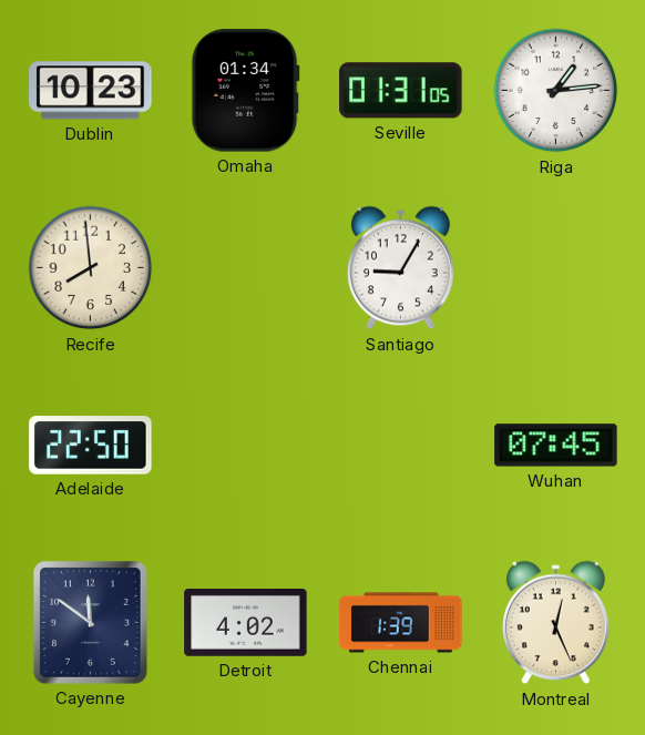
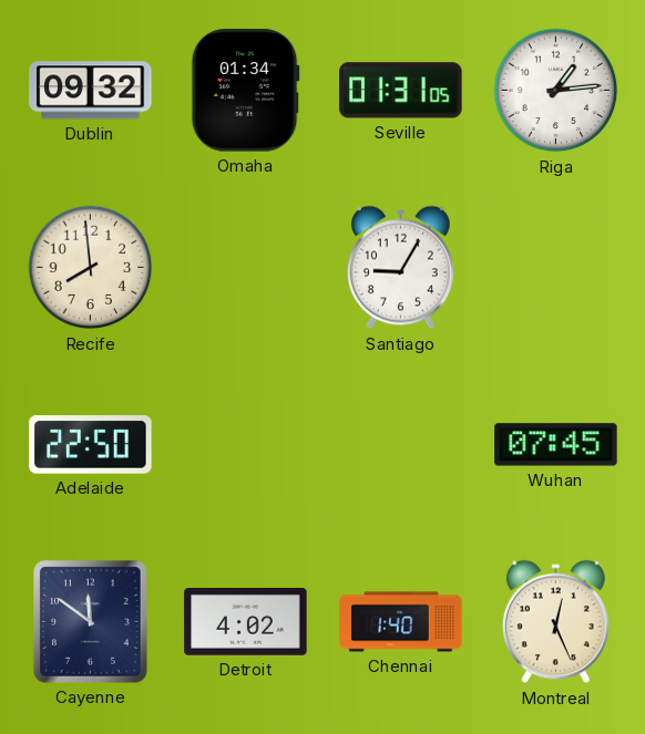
Dublin: 10:23 -> 09:32
Chennai: 1:39 -> 1:40
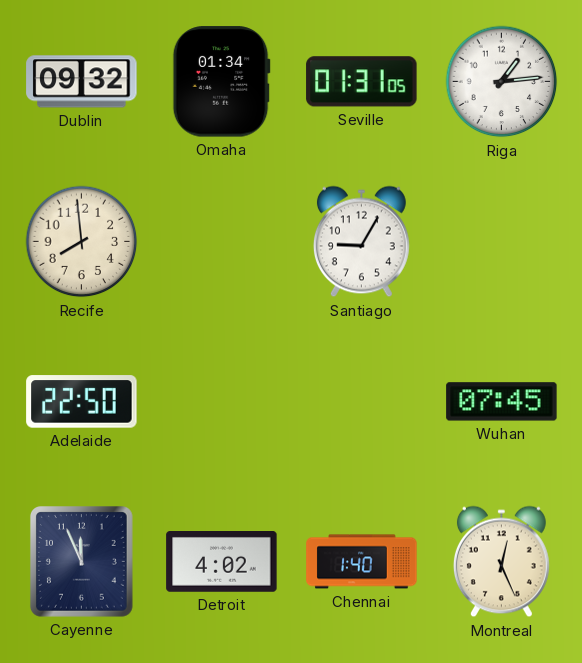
Cayenne: 11:51 -> 11:56
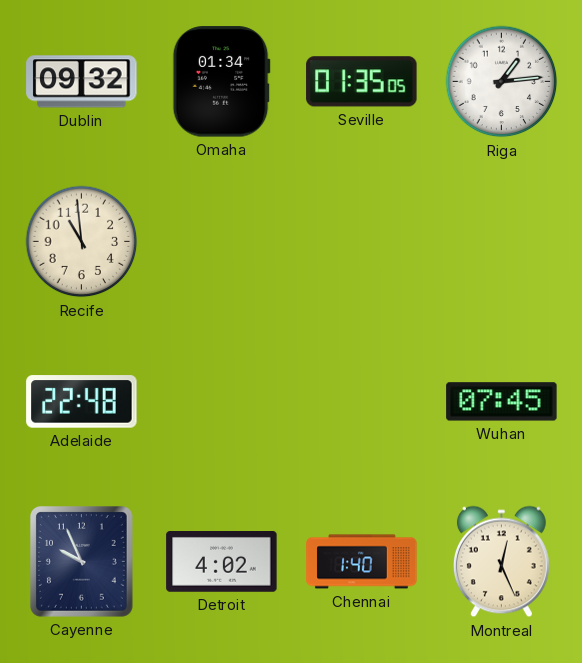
Seville: 01:31 -> 01:35
Recife: 7:59 -> 10:59
Santiago: 9:05 -> none
Adelaide: 22:50 -> 22:48
Cayenne: 11:56 -> 9:56
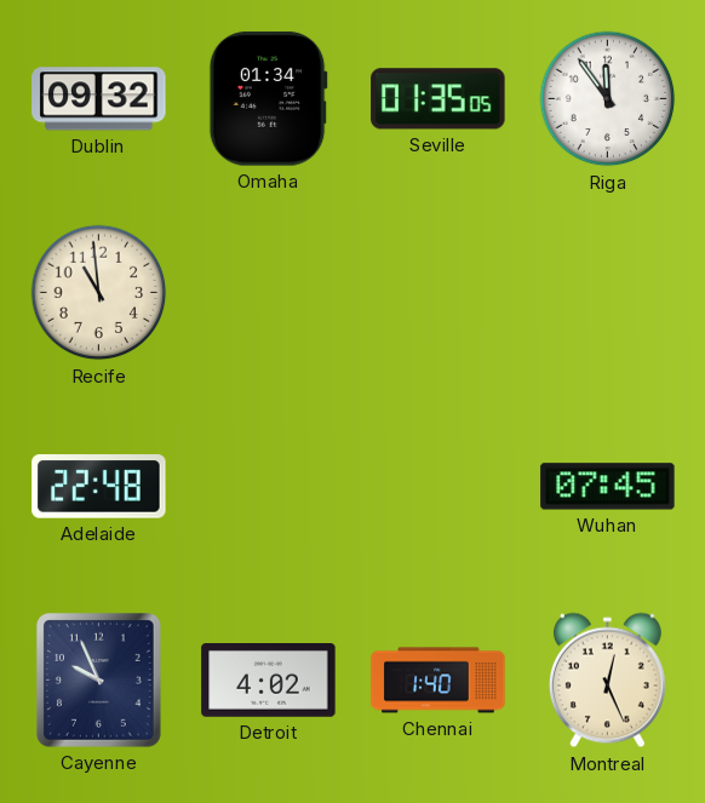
Riga: 1:14 -> 11:54
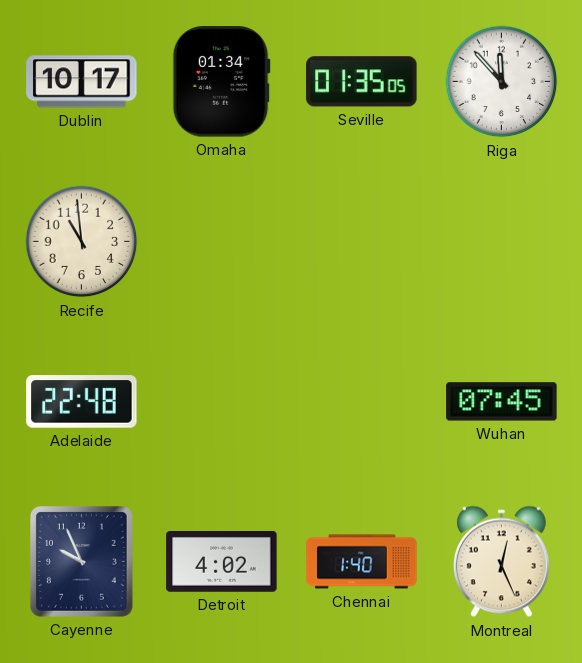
Dublin: 09:32 -> 10:17
Riga: 11:54 -> 11:53
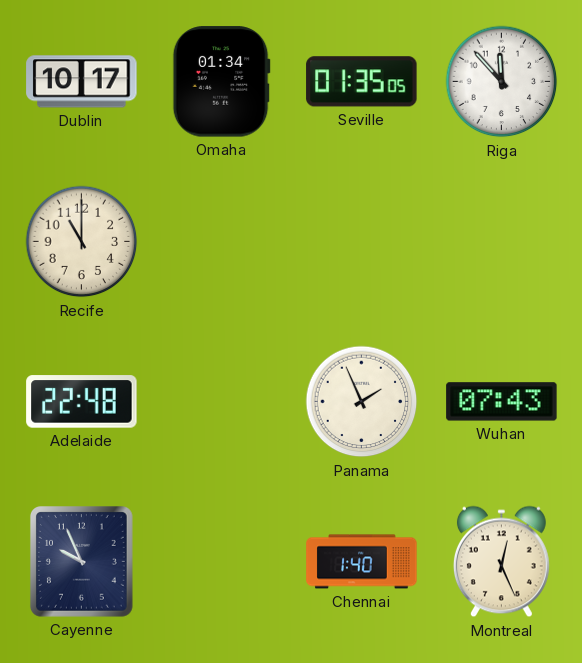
Recife: 10:59 -> 11:00
Panama: none -> 1:56
Wuhan: 07:45 -> 07:43
Detroit: 4:02 -> none
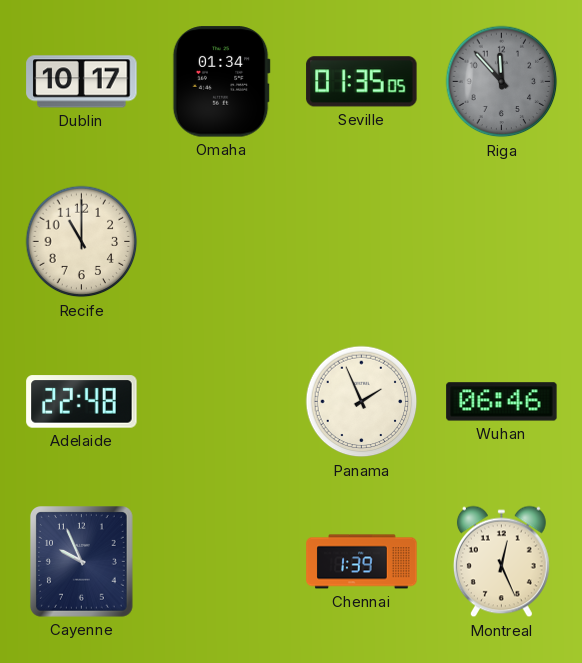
Riga dial: white -> grey
Wuhan: 07:43 -> 06:46
Chennai: 1:40 -> 1:39
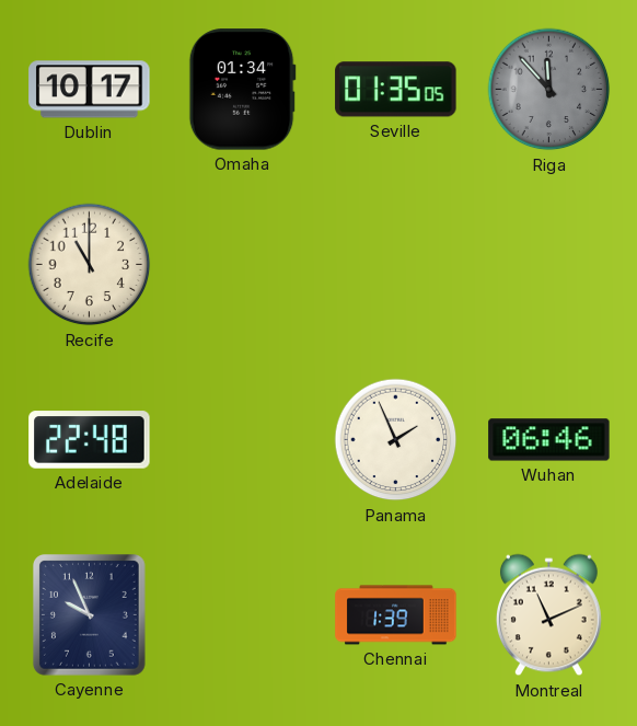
Montreal: 12:26 -> 11:11
